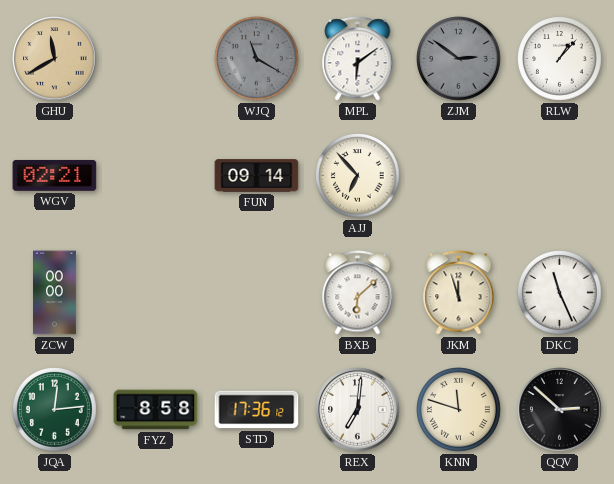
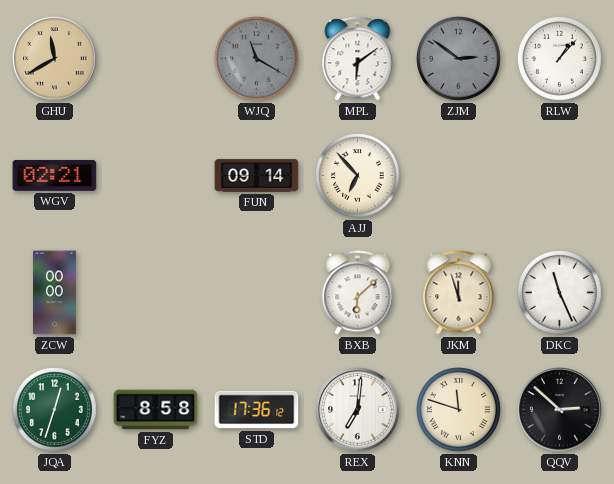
JQA: 12:14 -> 12:33
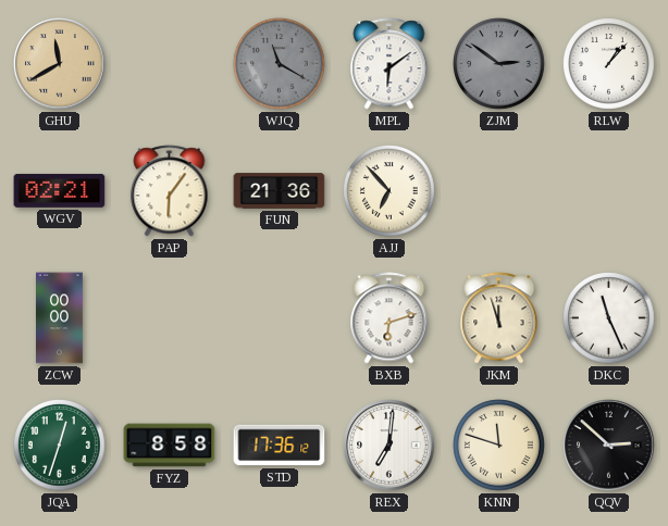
PAP: none -> 6:06
FUN: 09:14 -> 21:36
BXB: 6:08 -> 6:12
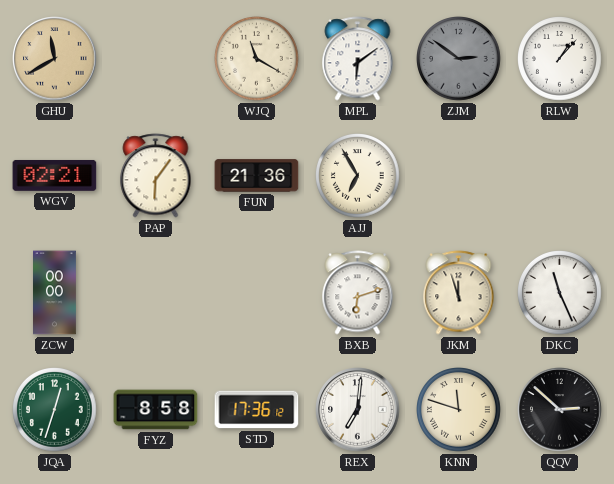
WJQ dial: grey -> cream
AJJ: 6:53 -> 6:55
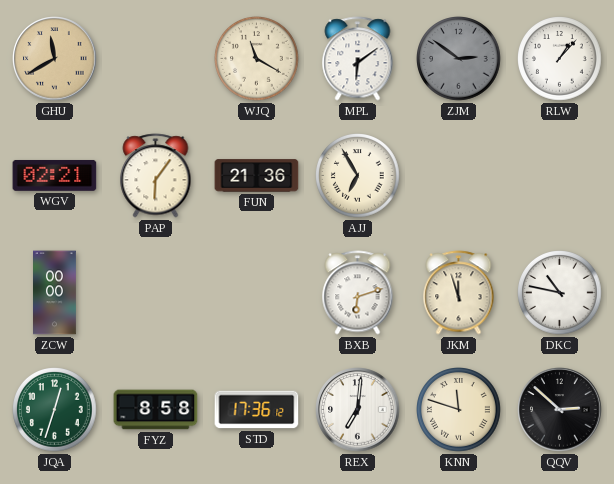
DKC: 11:26 -> 10:47
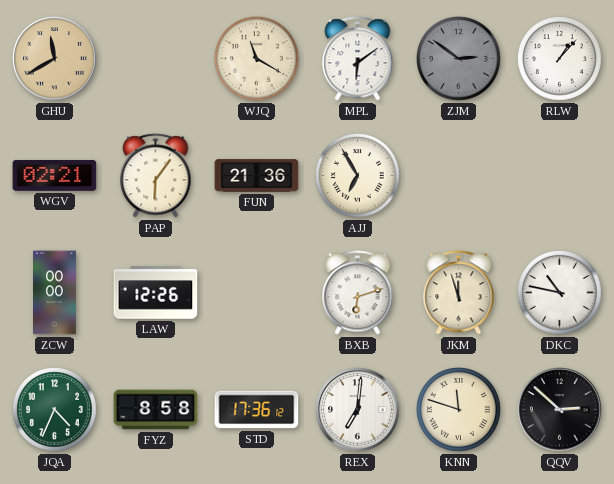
LAW: none -> 12:26
JQA: 12:33 -> 4:34
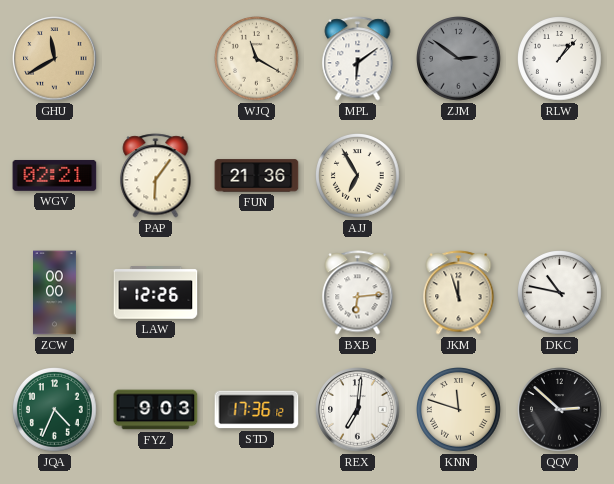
BXB: 6:12 -> 6:14
FYZ: 8:58 -> 9:03
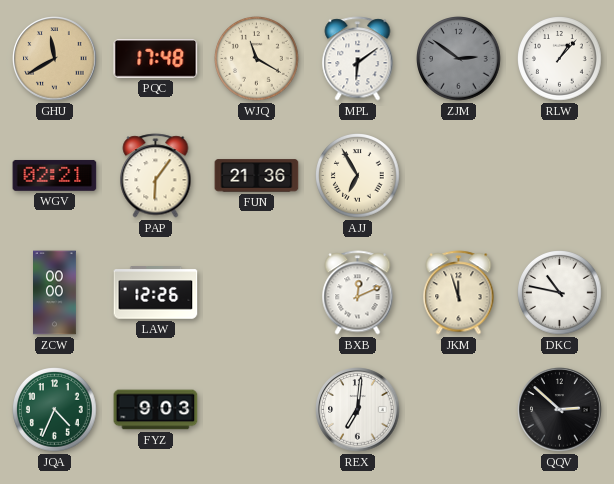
PQC: none -> 17:48
BXB: 6:14 -> 12:11
STD: 17:36 -> none
KNN: 11:48 -> none
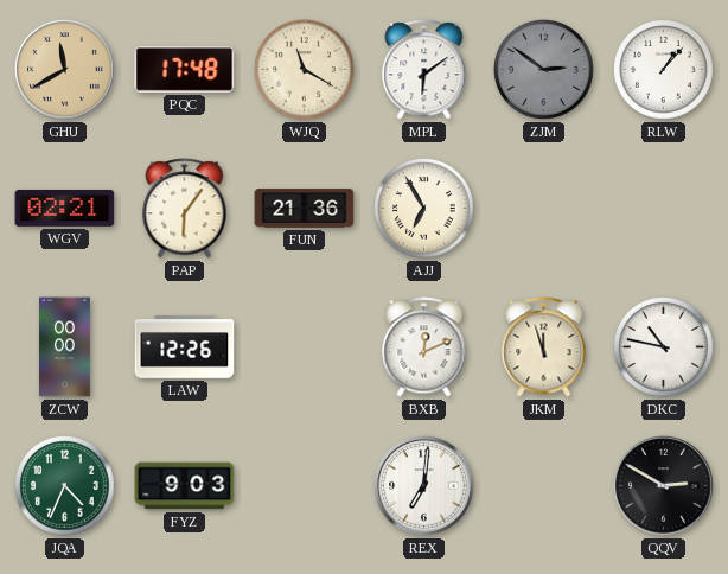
QQV: 2:52 -> 2:50
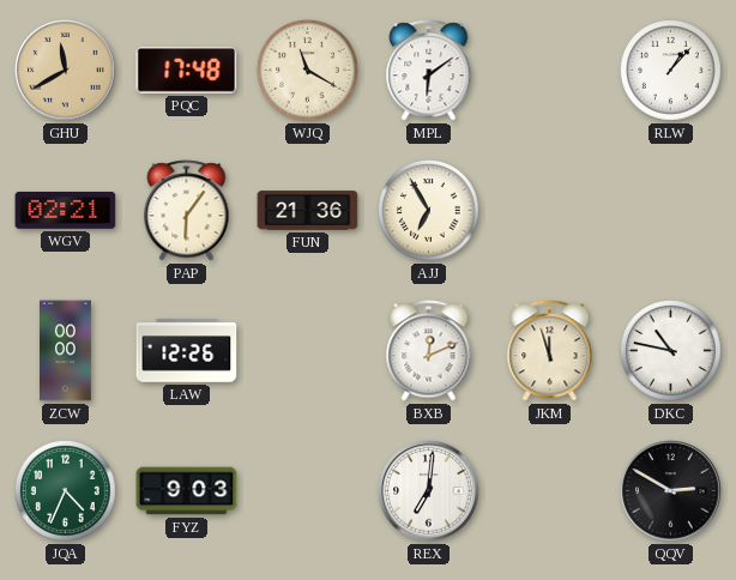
ZJM: 2:51 -> none
